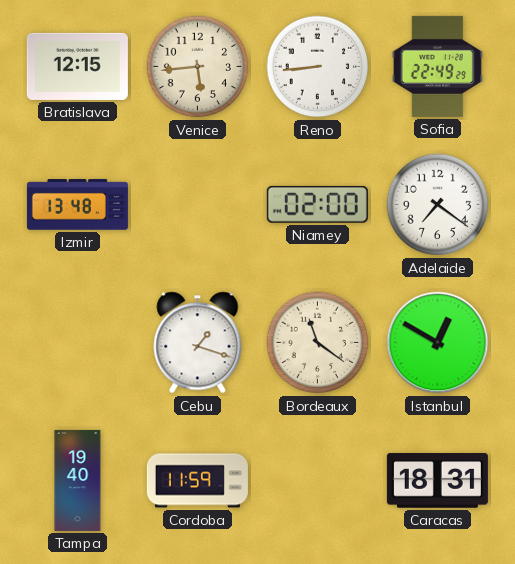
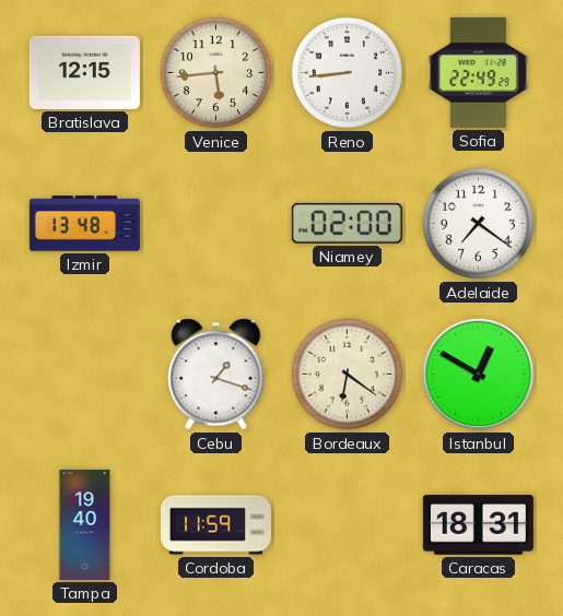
Bordeaux: 11:21 -> 6:21
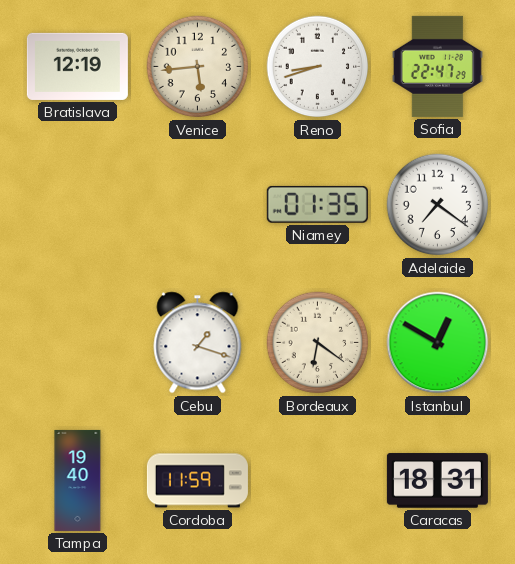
Bratislava: 12:15 -> 12:19
Reno: 8:44 -> 8:42
Sofia: 22:49 -> 22:47
Izmir: 13:48 -> none
Niamey: 02:00 -> 01:35
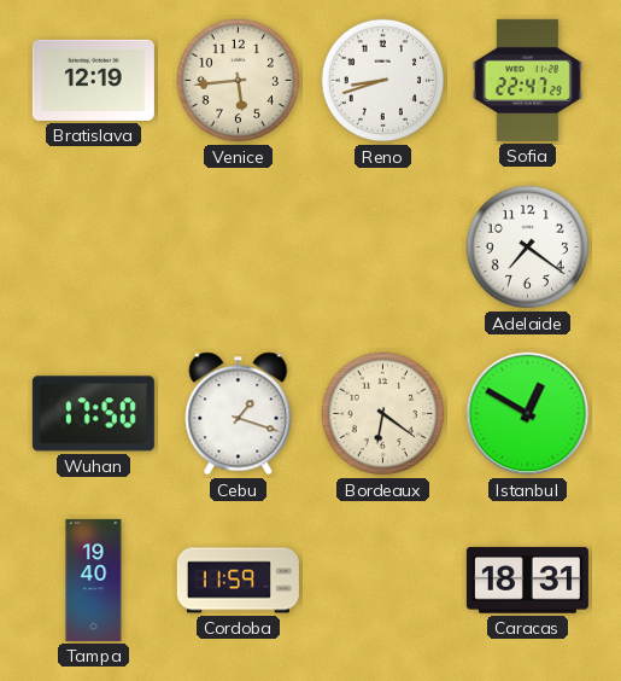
Niamey: 01:35 -> none
Wuhan: none -> 17:50
